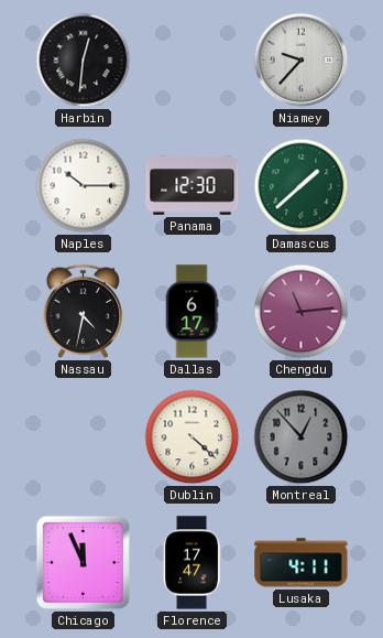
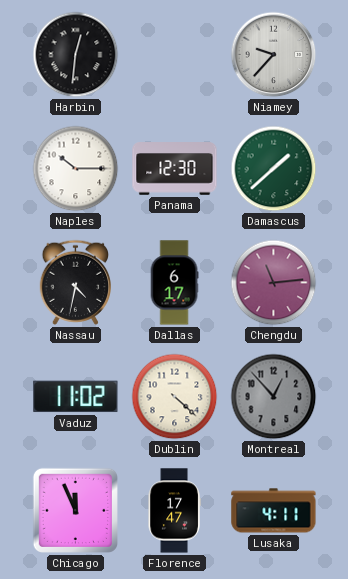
Vaduz: none -> 11:02
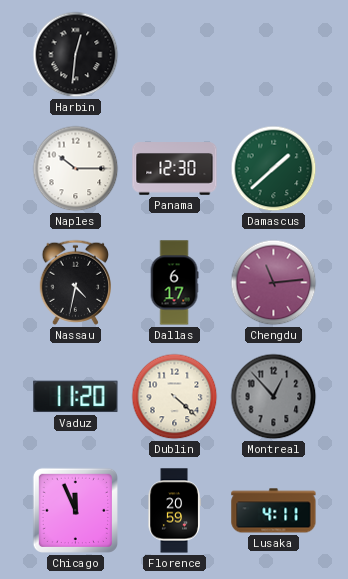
Niamey: 9:37 -> none
Vaduz: 11:02 -> 11:20
Florence: 17:47 -> 20:59
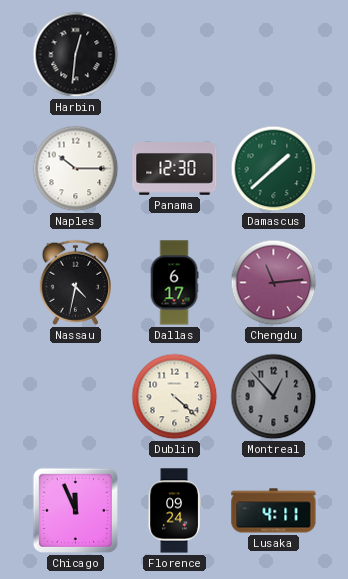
Vaduz: 11:20 -> none
Florence: 20:59 -> 09:24
